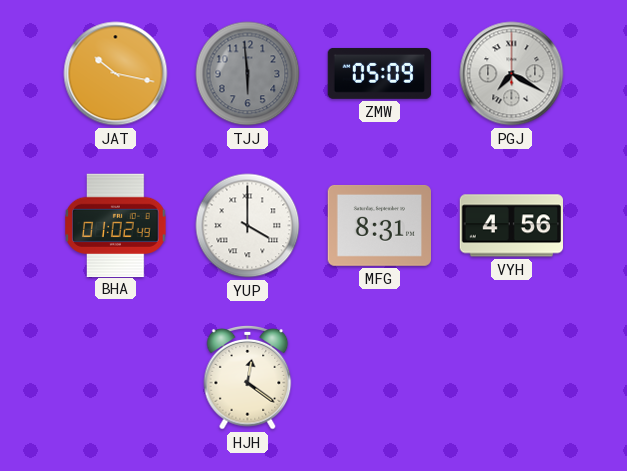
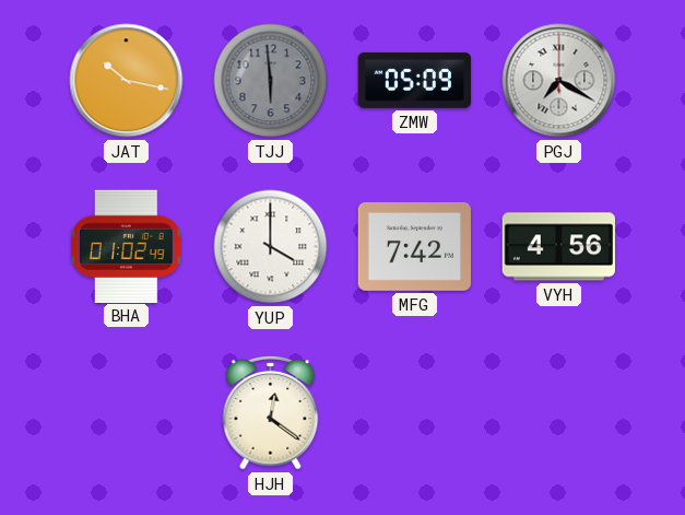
MFG: 8:31 -> 7:42
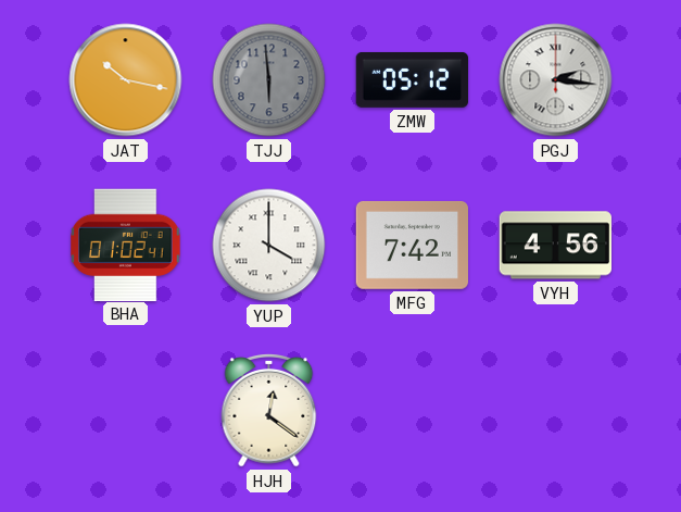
ZMW: 05:09 -> 05:12
PGJ: 7:20 -> 2:16
BHA: 01:02:49 -> 01:02:41
